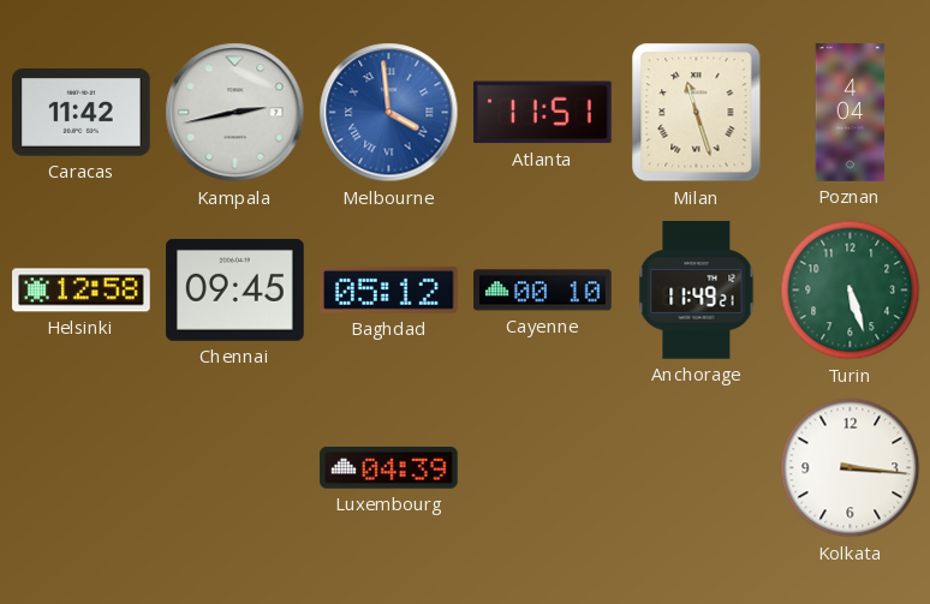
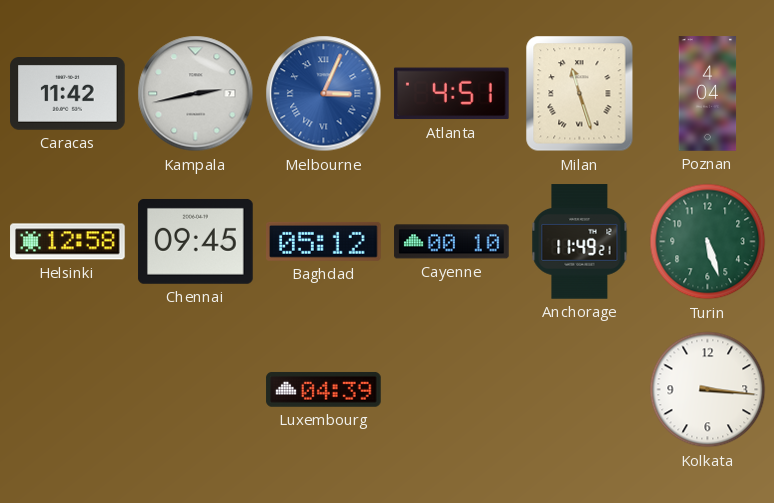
Melbourne: 3:59 -> 3:04
Atlanta: 11:51 -> 4:51
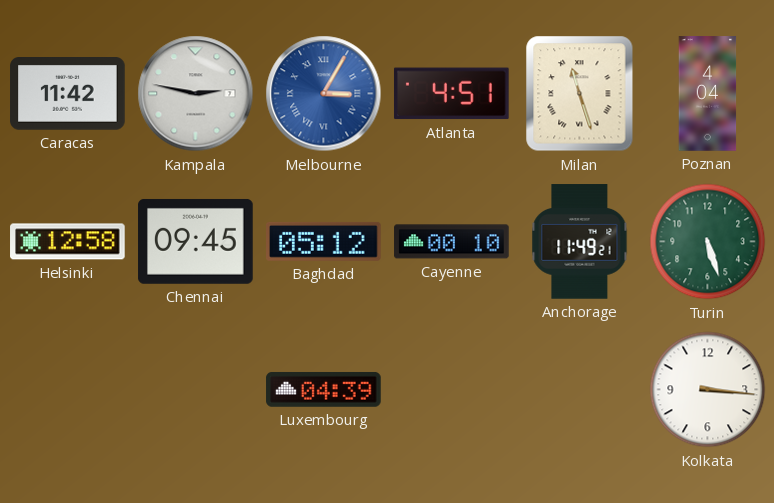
Kampala: 2:43 -> 2:47
Melbourne: 3:04 -> 3:05
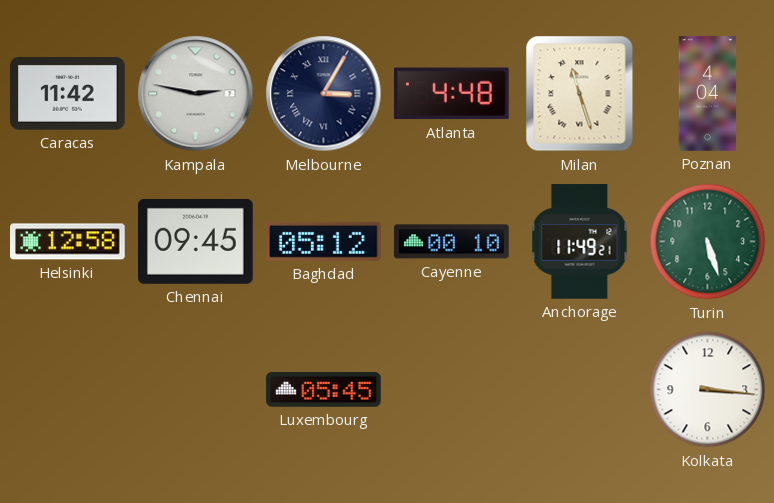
Melbourne dial: blue -> navy
Atlanta: 4:51 -> 4:48
Luxembourg: 04:39 -> 05:45
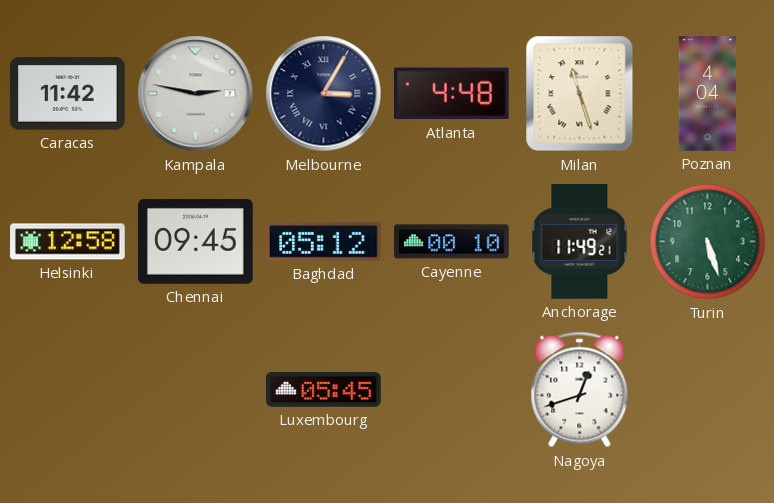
Nagoya: none -> 12:42
Kolkata: 3:16 -> none
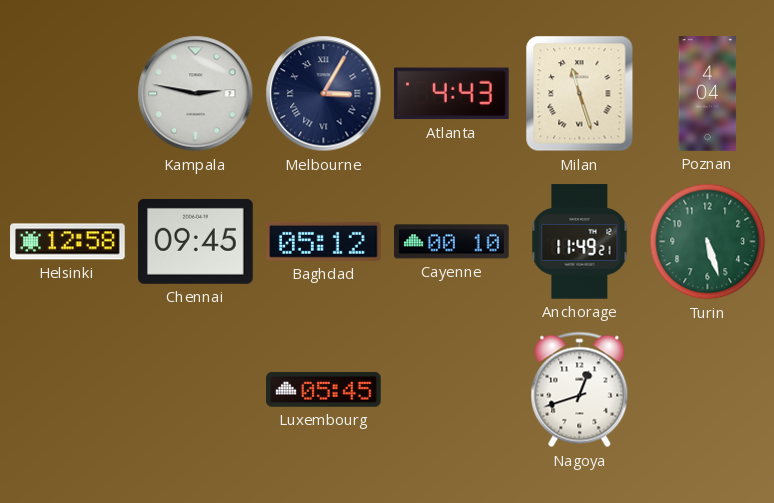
Caracas: 11:42 -> none
Atlanta: 4:48 -> 4:43
